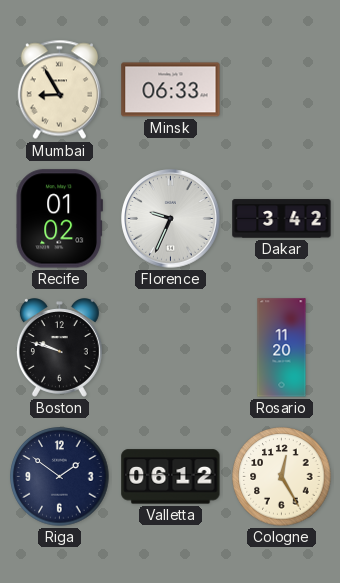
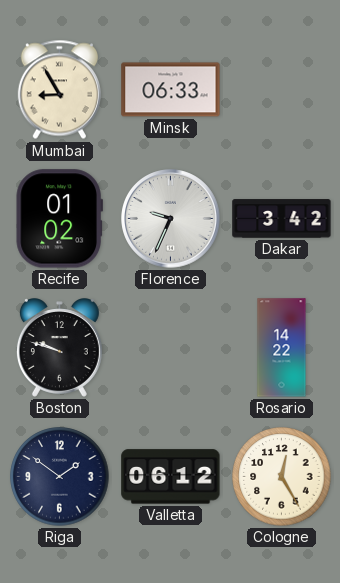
Rosario: 11:20 -> 14:22
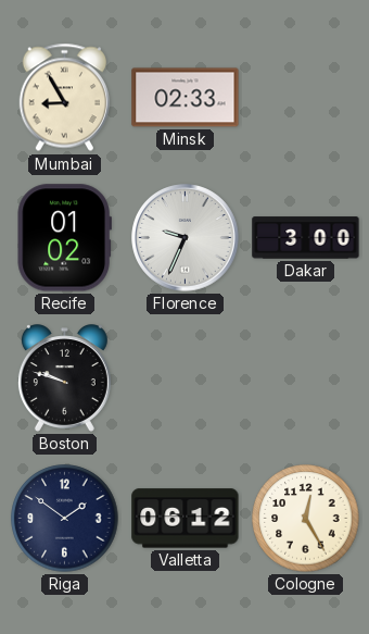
Minsk: 06:33 -> 02:33
Dakar: 3:42 -> 3:00
Rosario: 14:22 -> none
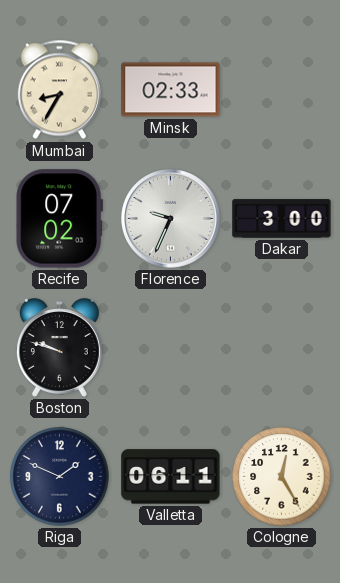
Mumbai: 8:55 -> 8:35
Recife: 01:02 -> 07:02
Riga: 1:51 -> 1:49
Valletta: 06:12 -> 06:11
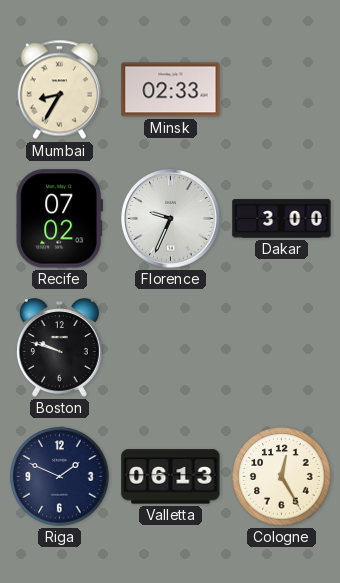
Valletta: 06:11 -> 06:13
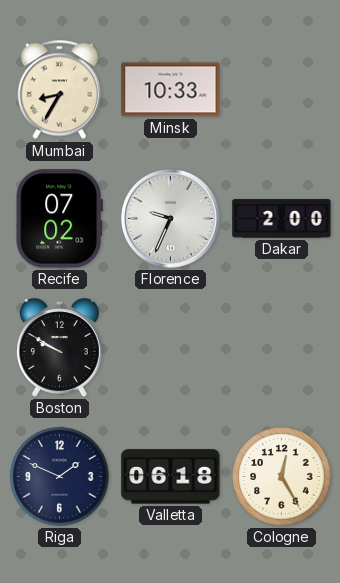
Minsk: 02:33 -> 10:33
Dakar: 3:00 -> 2:00
Boston: 9:48 -> 9:50
Valletta: 06:13 -> 06:18
